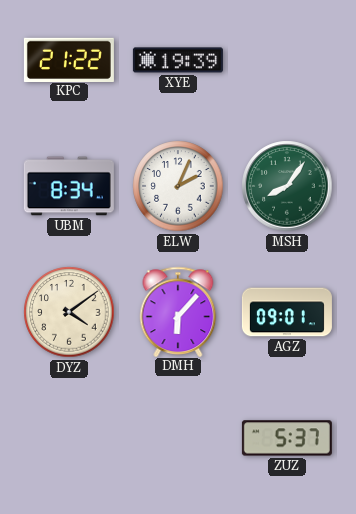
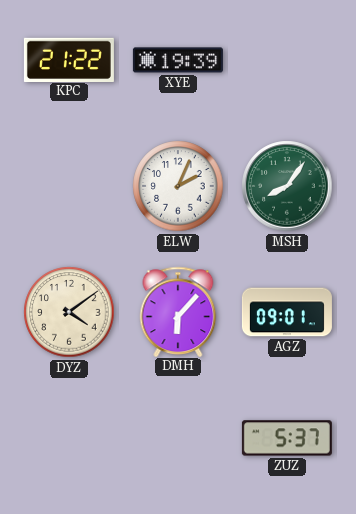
UBM: 8:34 -> none
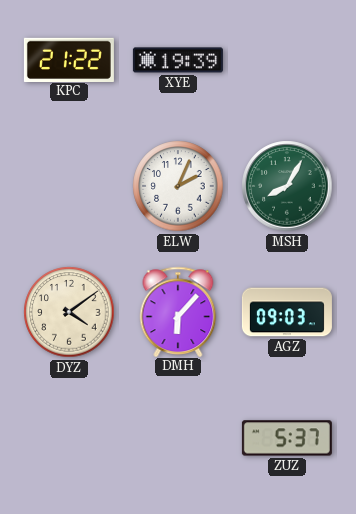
MSH: 8:06 -> 8:05
AGZ: 09:01 -> 09:03
